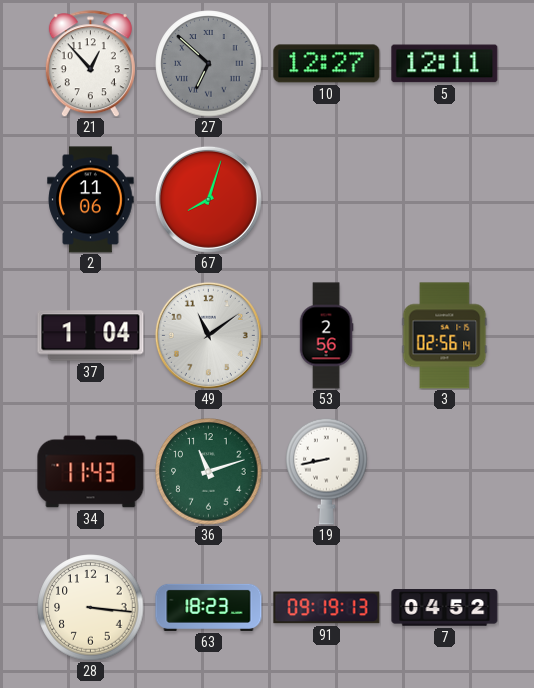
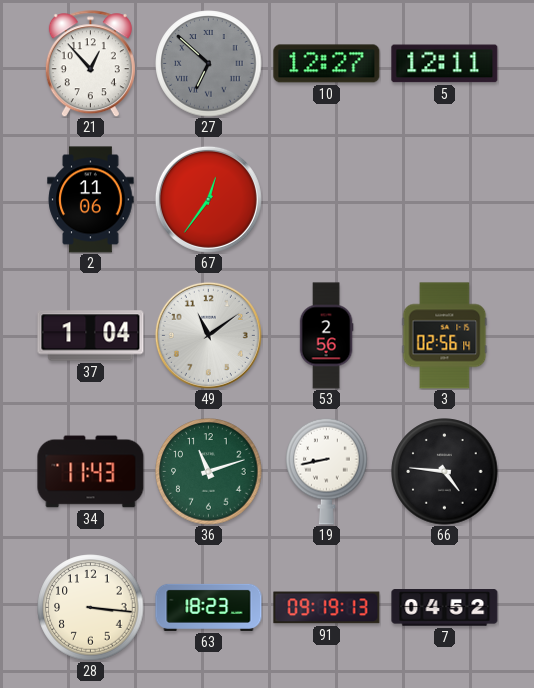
67: 8:03 -> 12:36
66: none -> 4:46
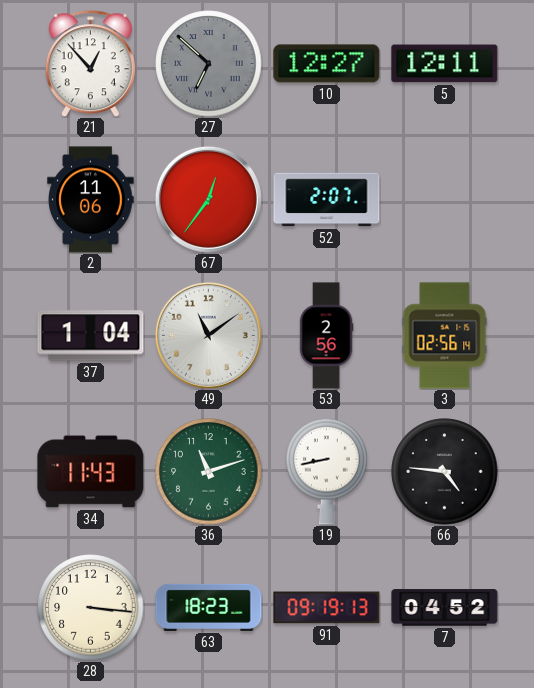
52: none -> 2:07
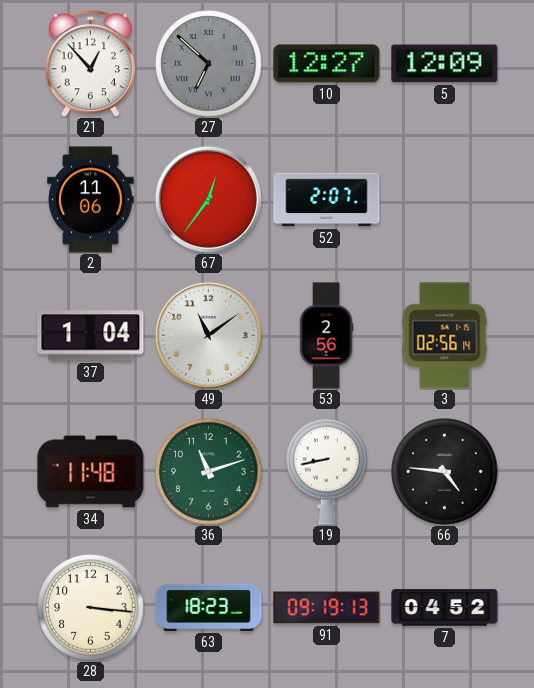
5: 12:11 -> 12:09
34: 11:43 -> 11:48
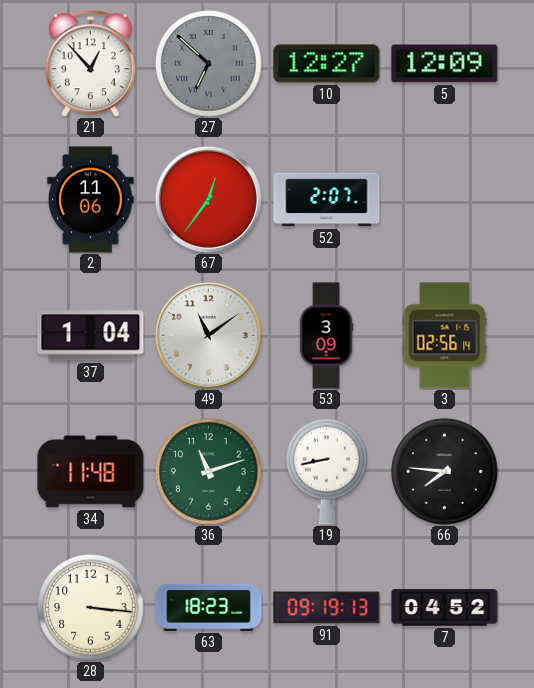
53: 2:56 -> 3:09
66: 4:46 -> 7:46
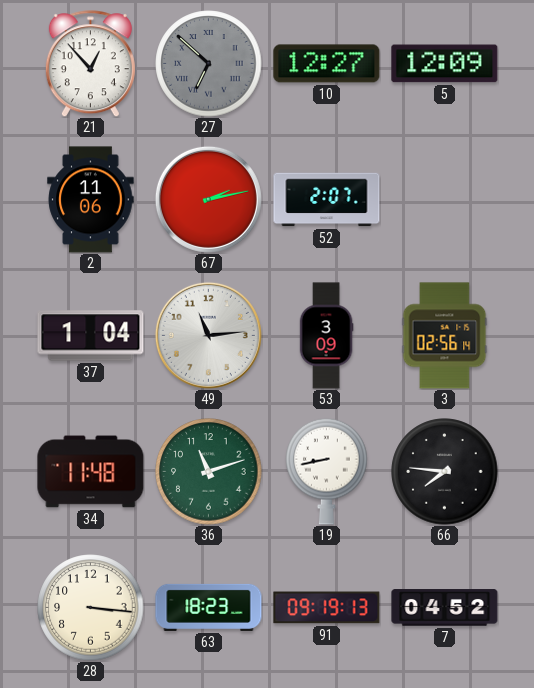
67: 12:36 -> 2:13
49: 11:09 -> 11:14
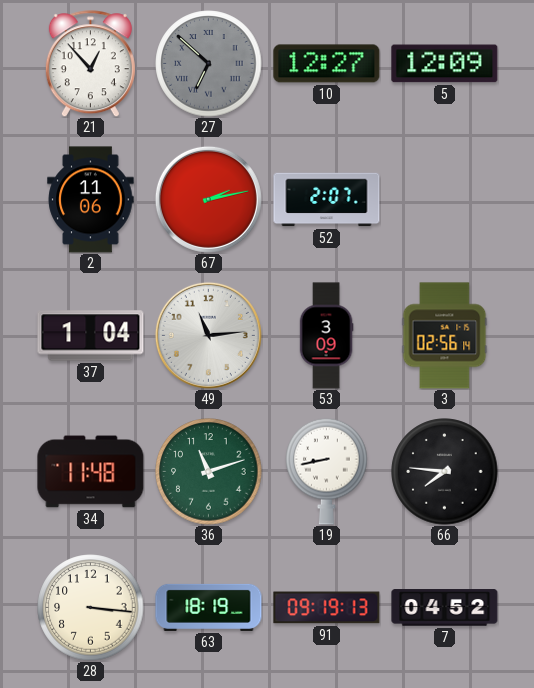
63: 18:23 -> 18:19
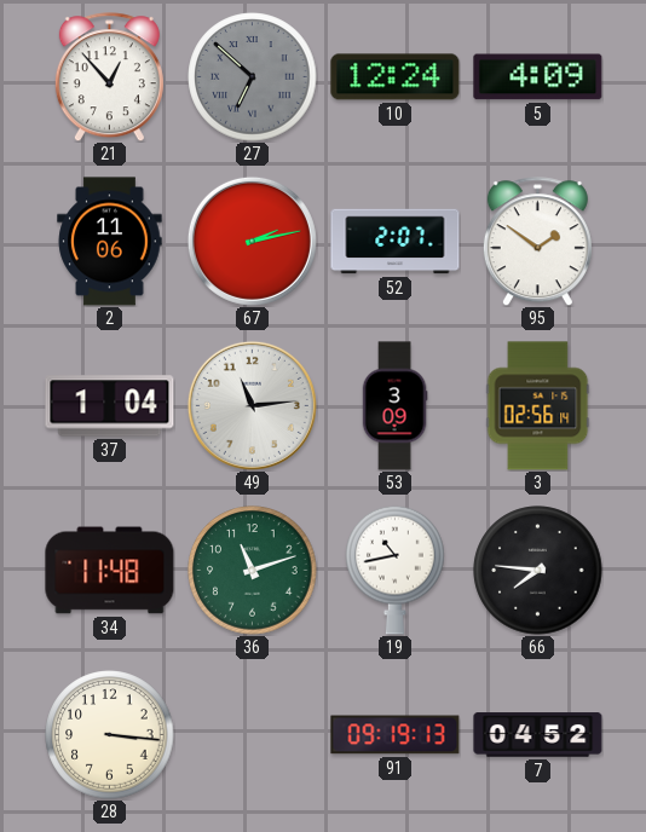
10: 12:27 -> 12:24
5: 12:09 -> 4:09
95: none -> 1:51
19: 8:43 -> 10:43
63: 18:19 -> none
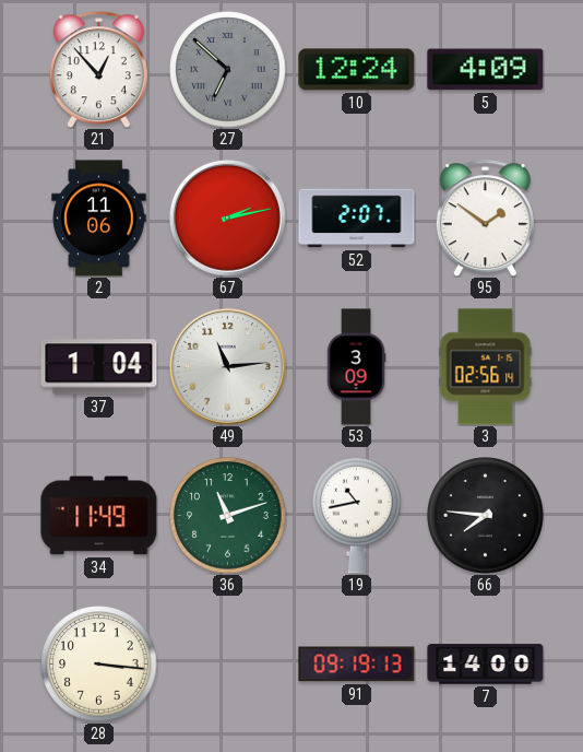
34: 11:48 -> 11:49
7: 04:52 -> 14:00
